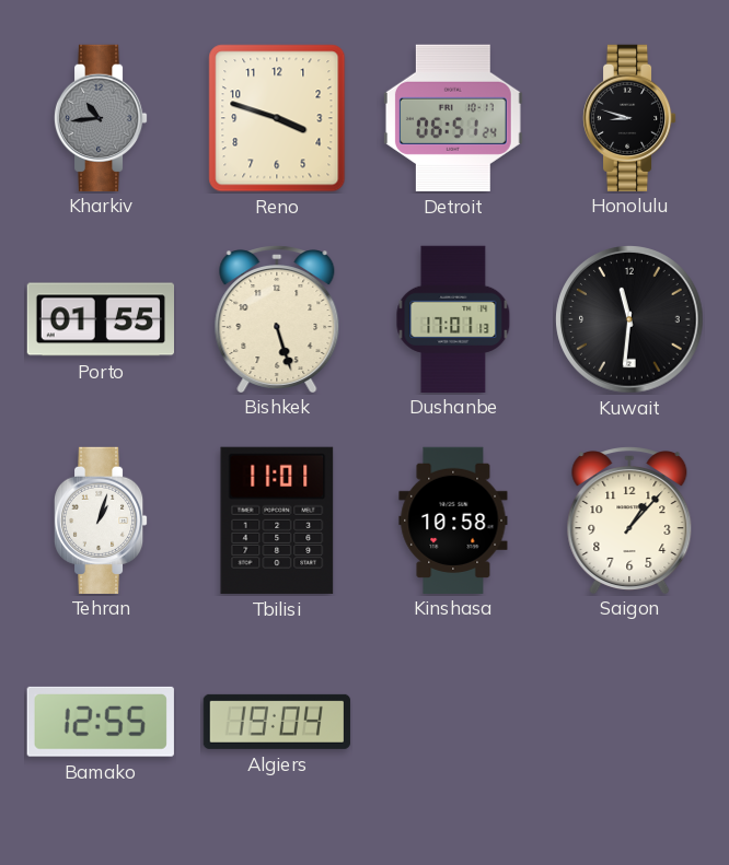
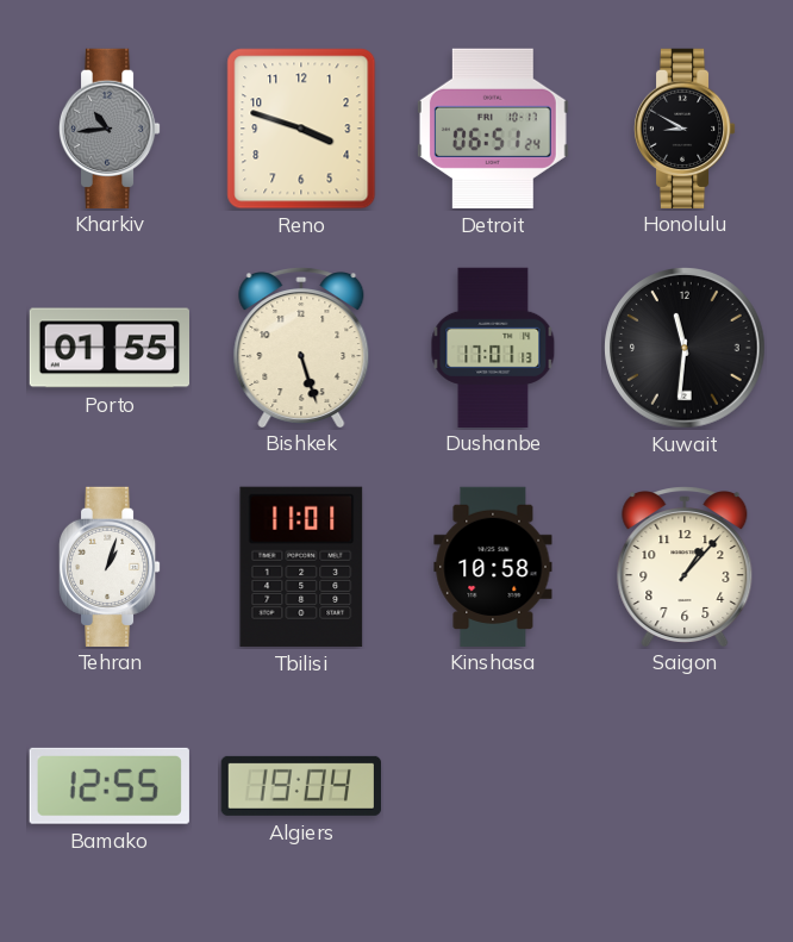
Honolulu: 8:48 -> 8:50
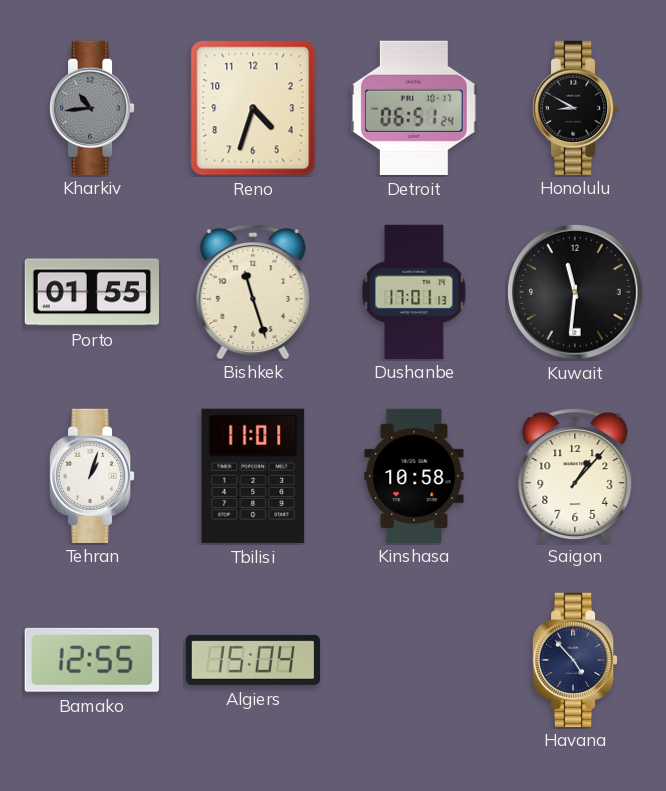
Reno: 3:48 -> 4:33
Bishkek: 5:27 -> 11:27
Algiers: 19:04 -> 15:04
Havana: none -> 4:53
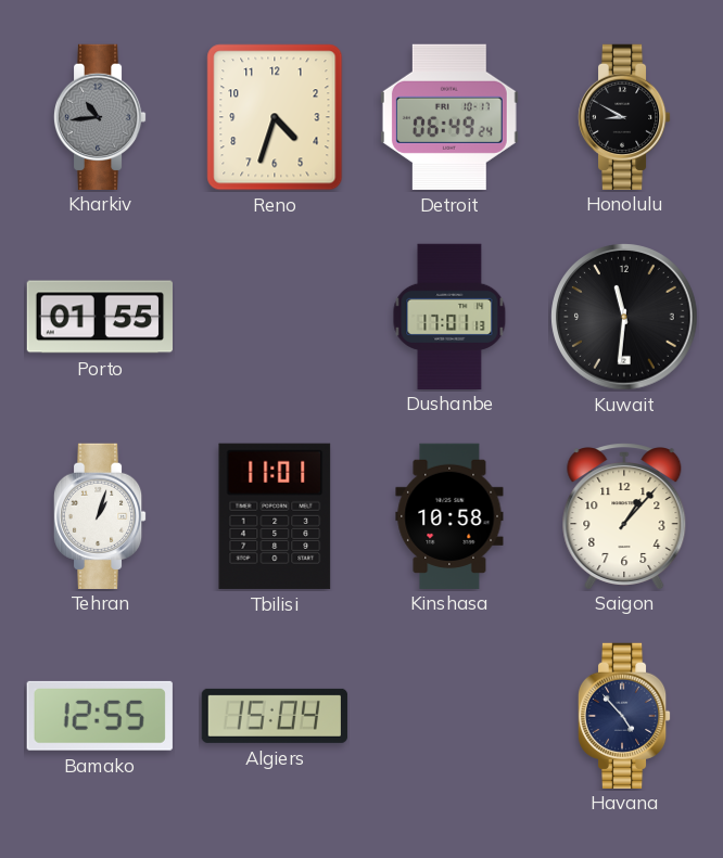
Detroit: 06:51 -> 06:49
Bishkek: 11:27 -> none
